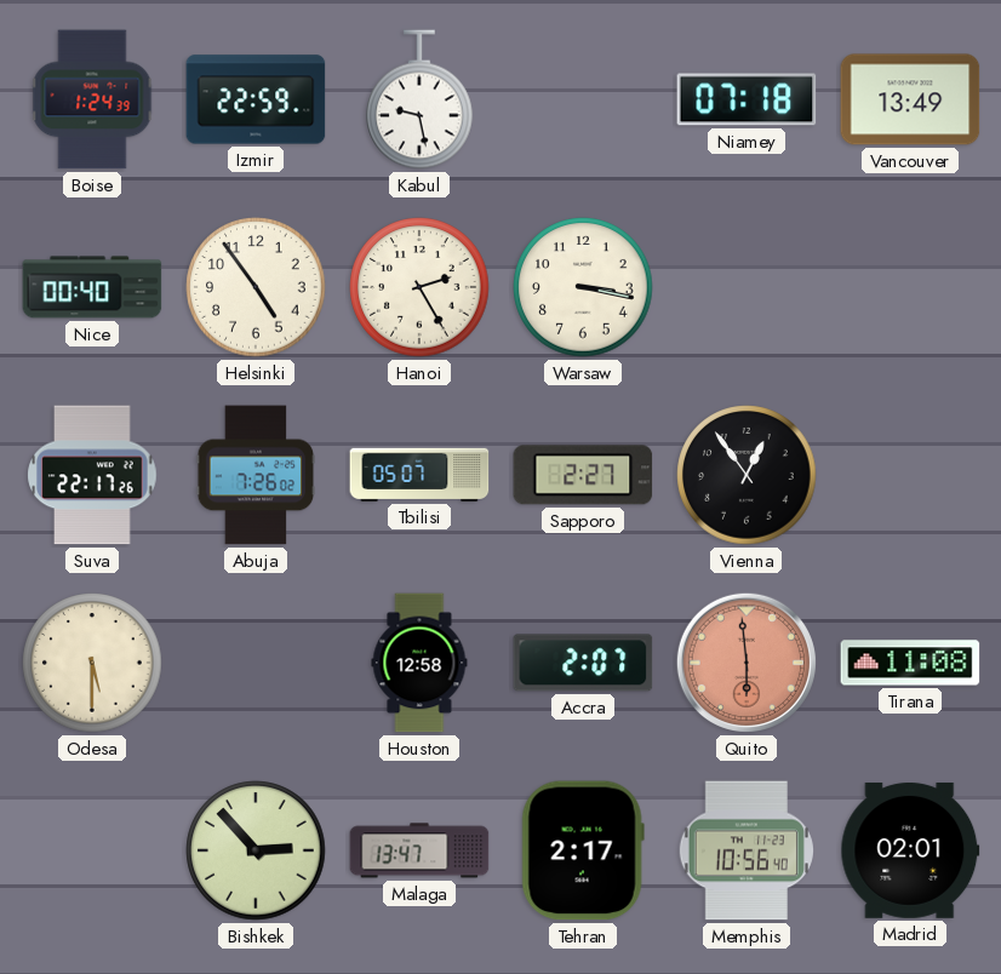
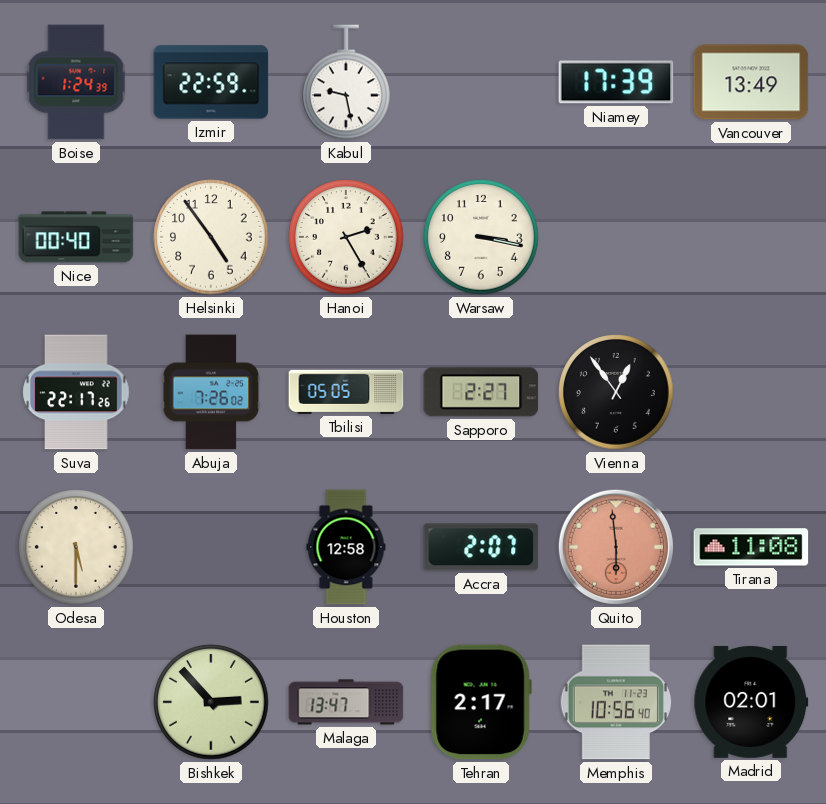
Niamey: 07:18 -> 17:39
Tbilisi: 05:07 -> 05:05
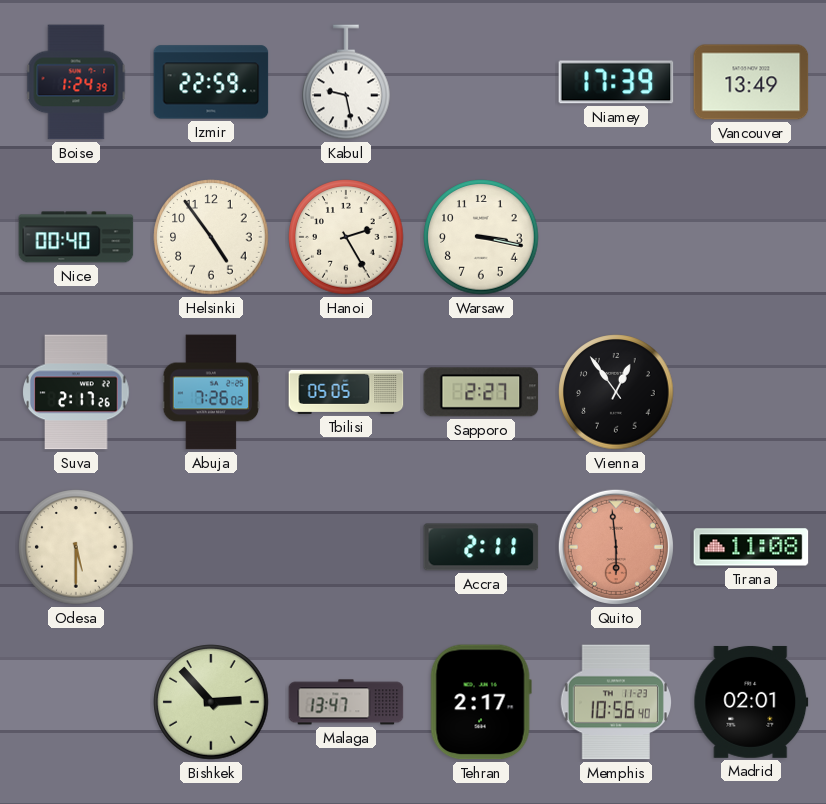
Suva: 22:17 -> 2:17
Houston: 12:58 -> none
Accra: 2:07 -> 2:11
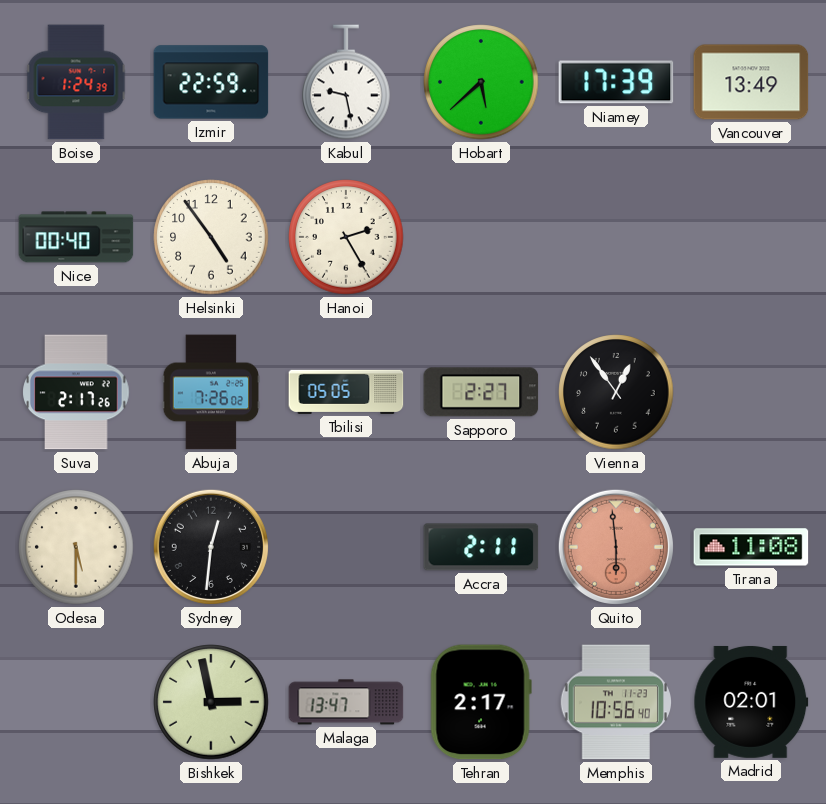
Hobart: none -> 5:38
Warsaw: 3:17 -> none
Sydney: none -> 12:31
Bishkek: 2:53 -> 2:58
